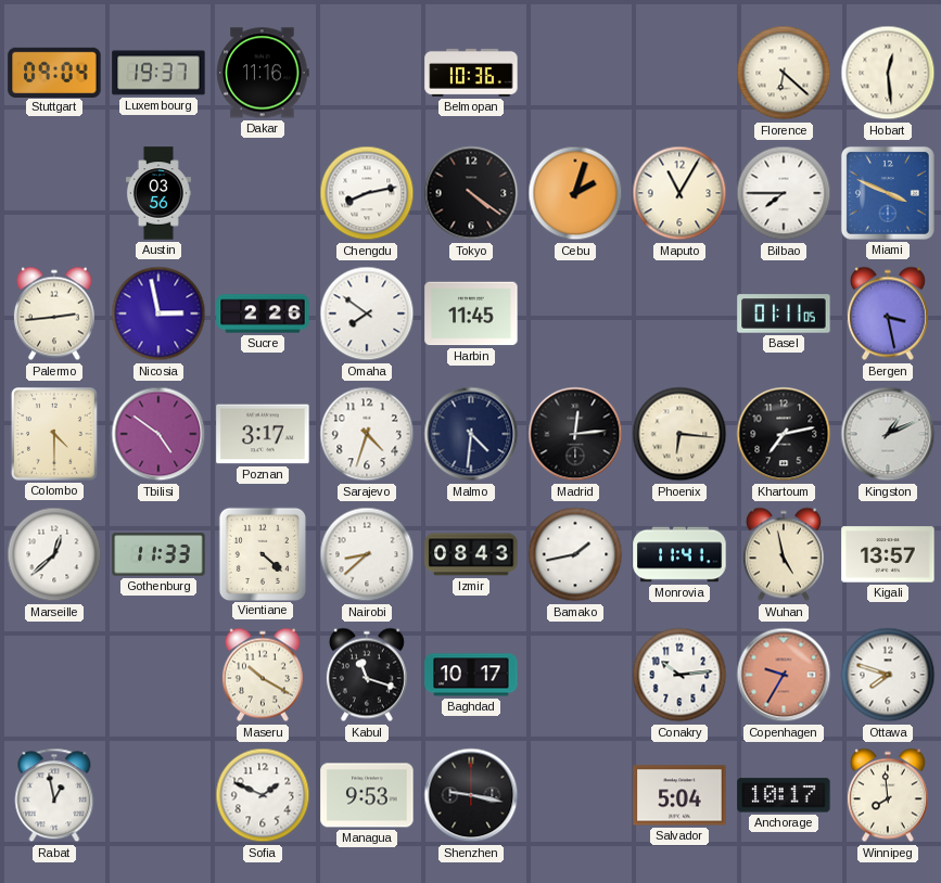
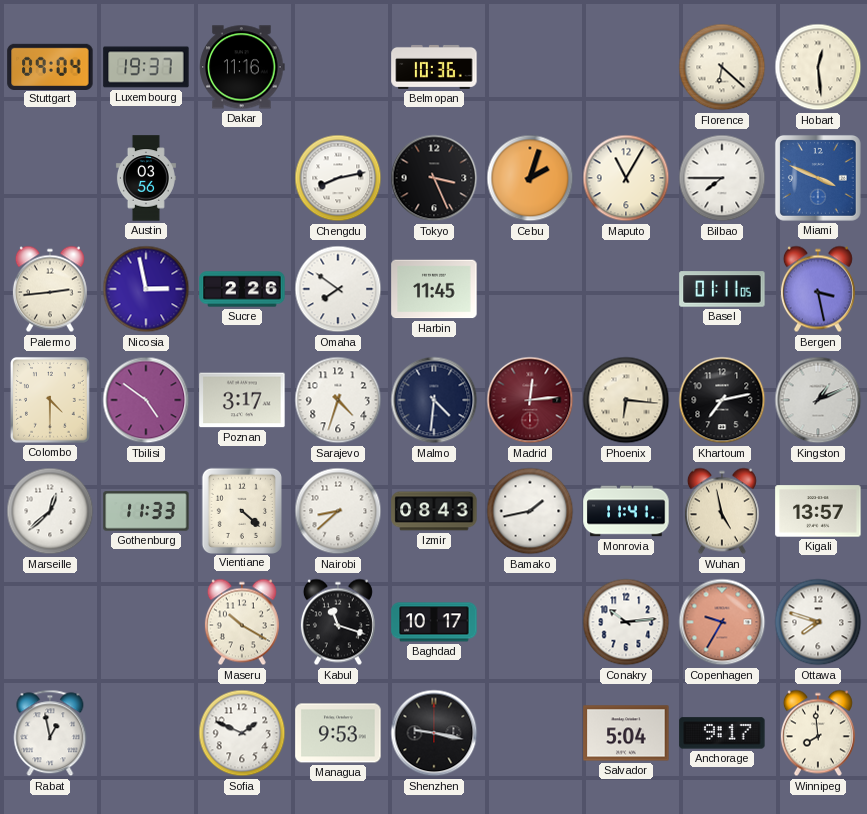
Tokyo: 4:21 -> 3:26
Madrid dial: black -> burgundy
Anchorage: 10:17 -> 9:17
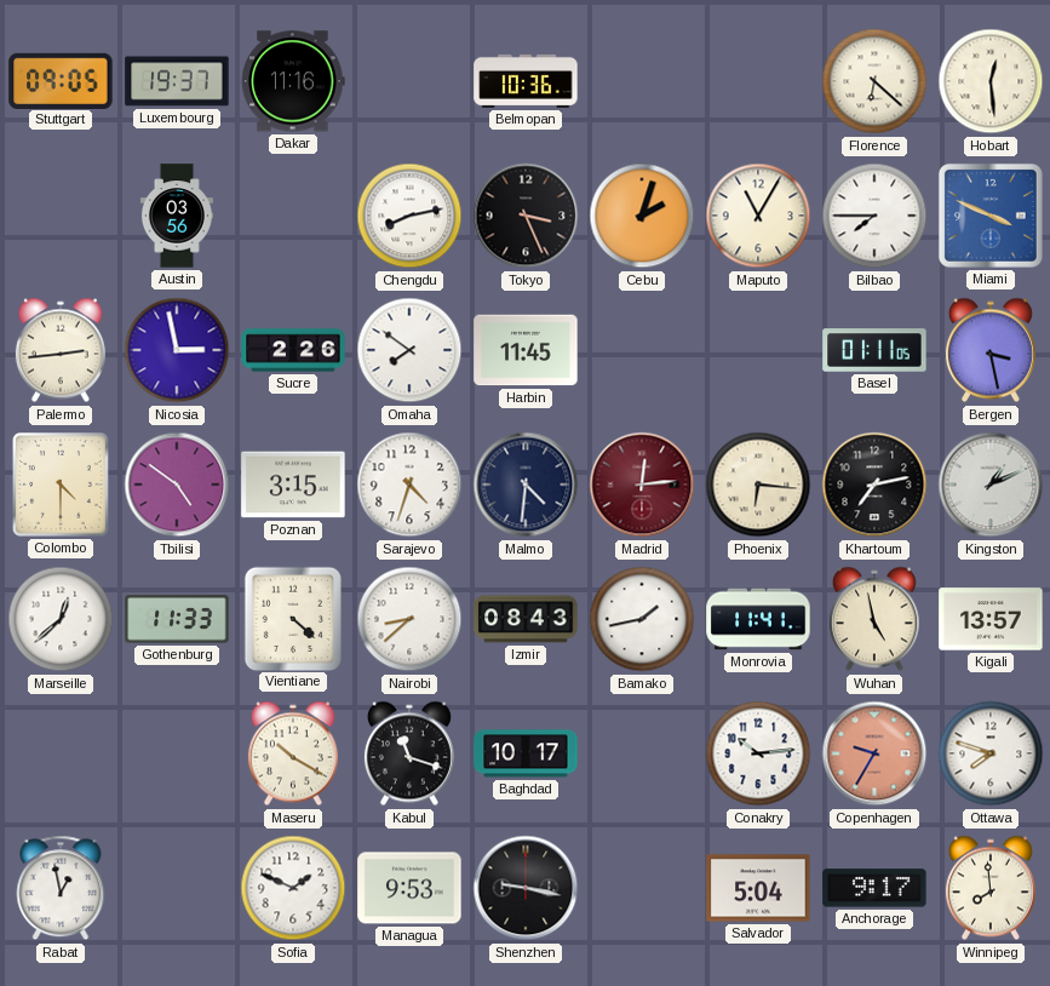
Stuttgart: 09:04 -> 09:05
Poznan: 3:17 -> 3:15
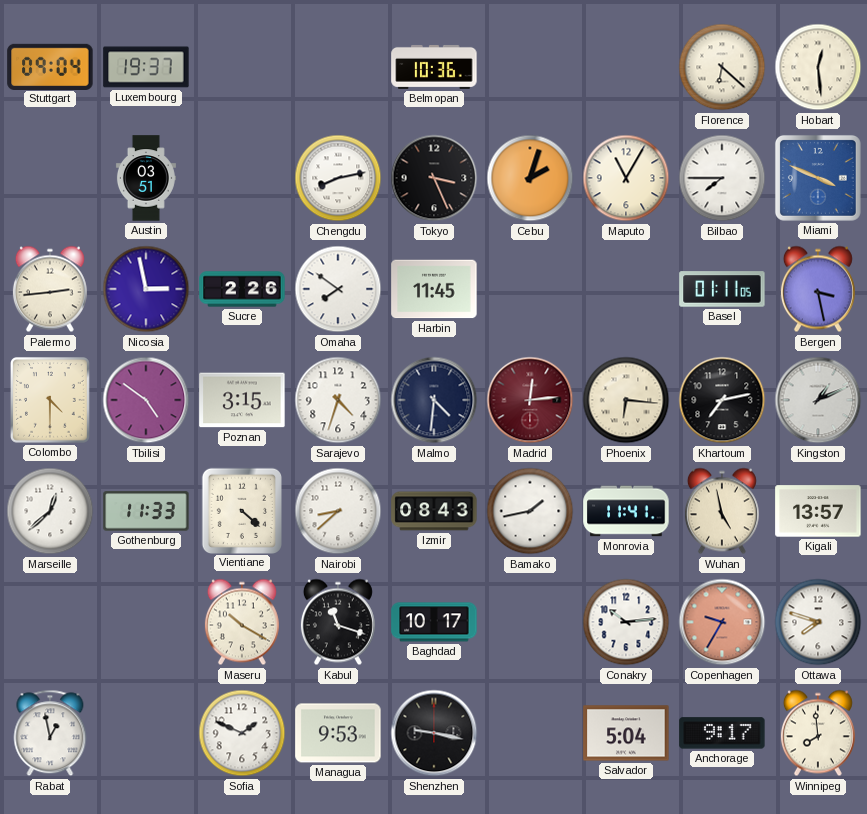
Stuttgart: 09:05 -> 09:04
Dakar: 11:16 -> none
Austin: 03:56 -> 03:51
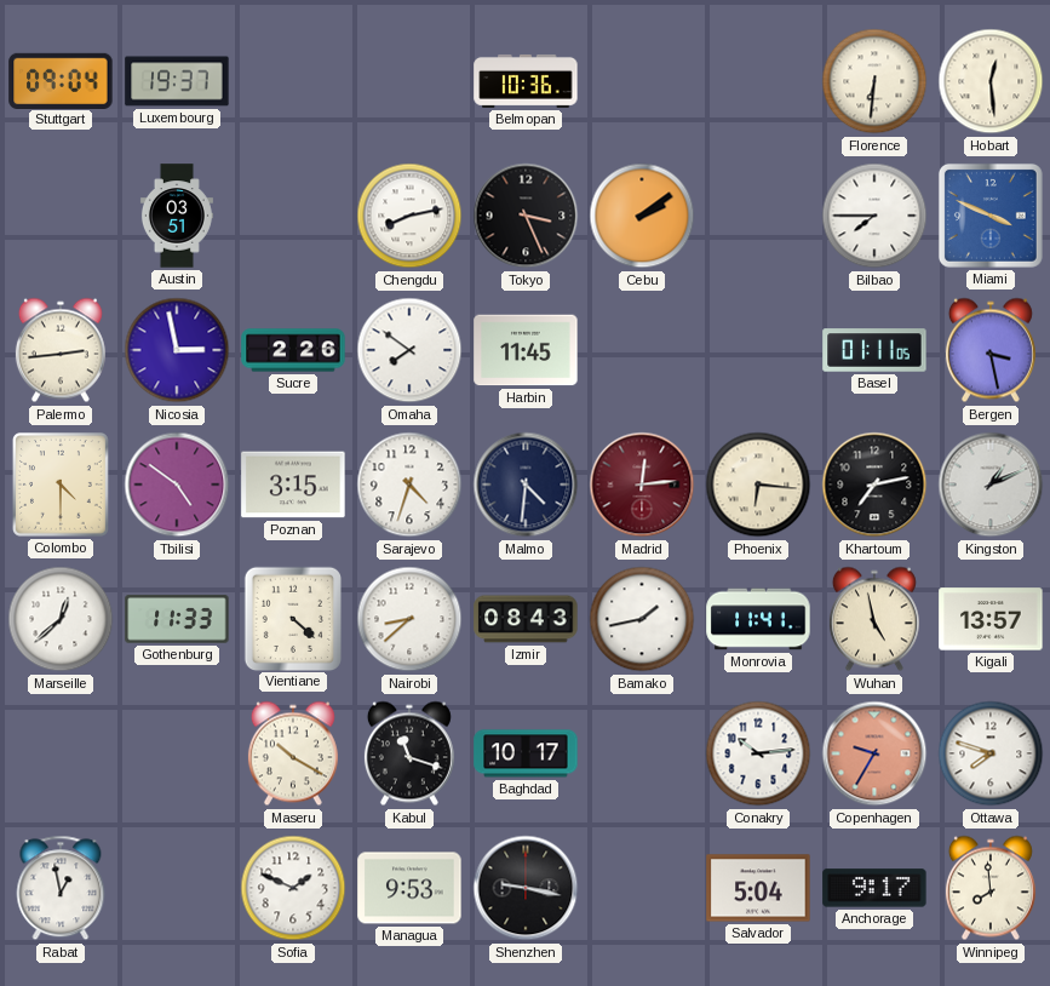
Florence: 6:22 -> 6:31
Cebu: 2:03 -> 2:09
Maputo: 11:05 -> none
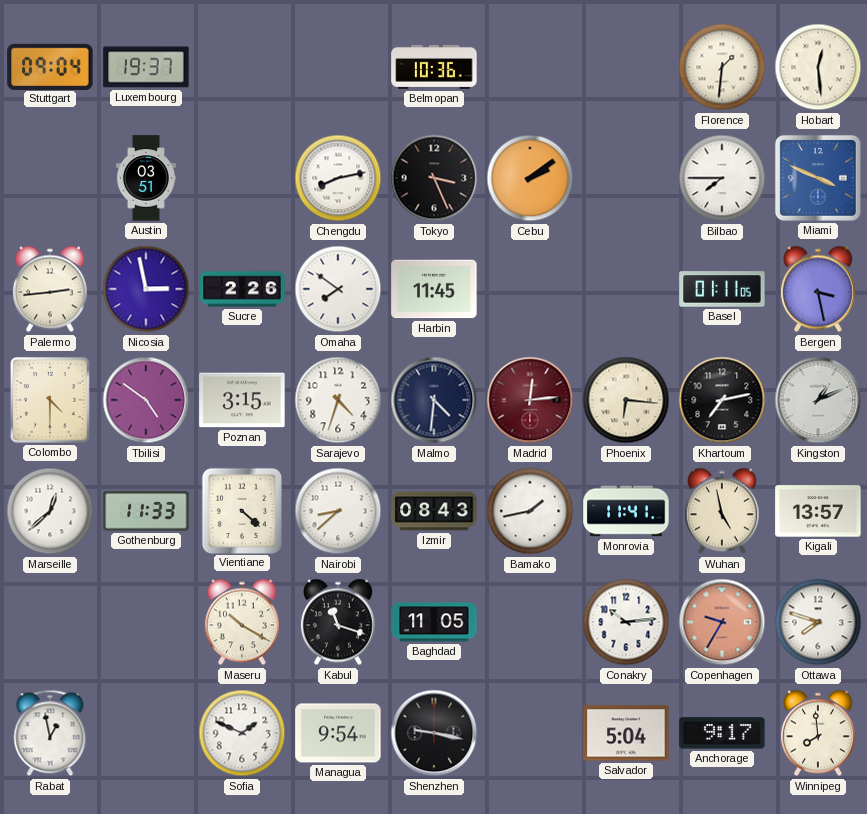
Florence: 6:31 -> 1:31
Baghdad: 10:17 -> 11:05
Managua: 9:53 -> 9:54
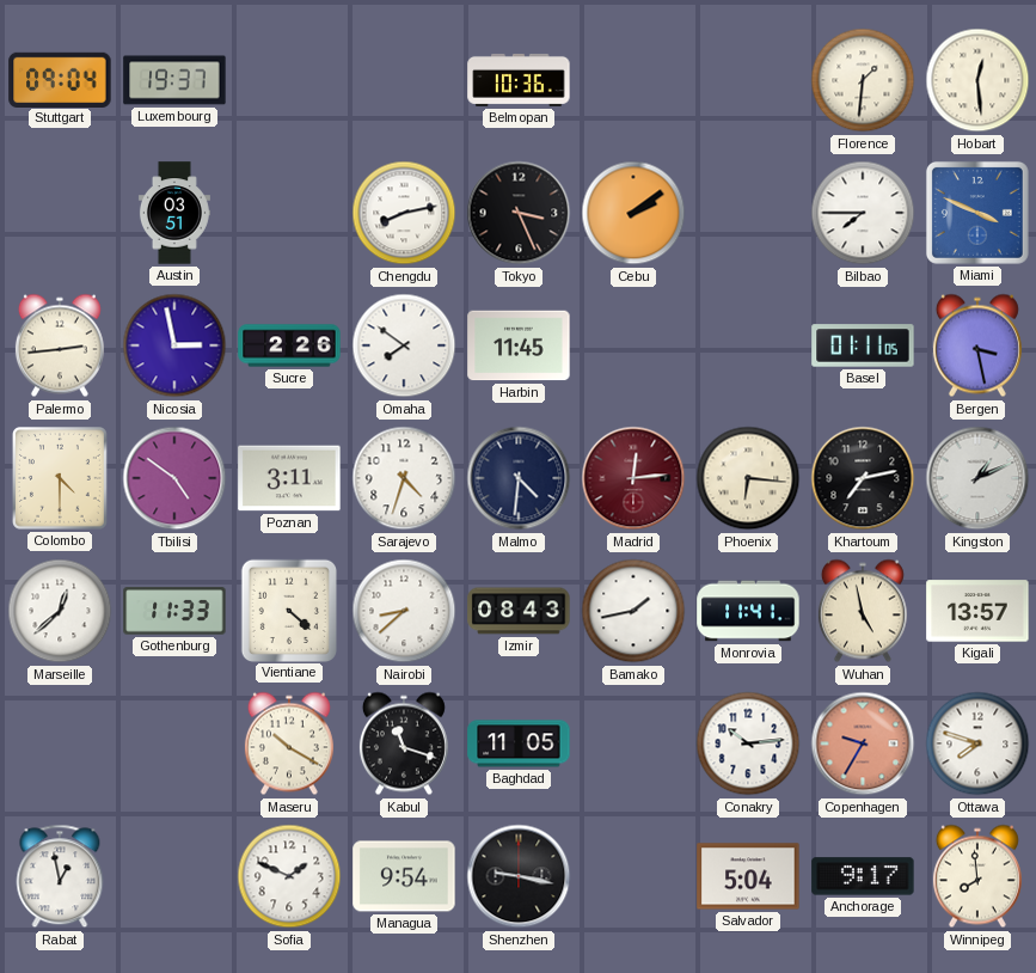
Poznan: 3:15 -> 3:11
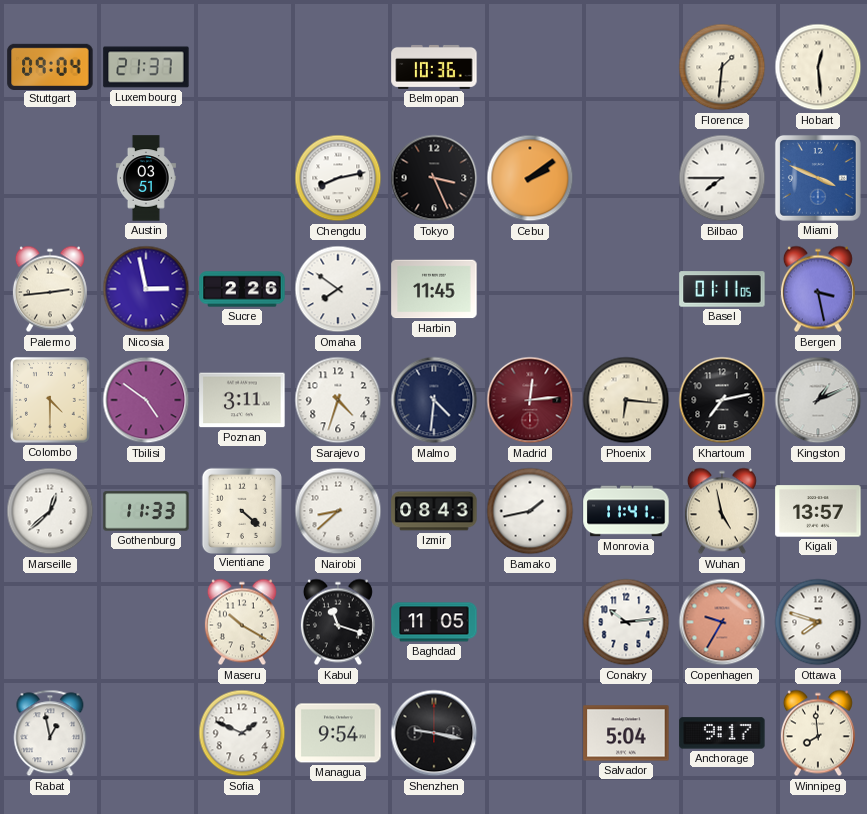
Luxembourg: 19:37 -> 21:37
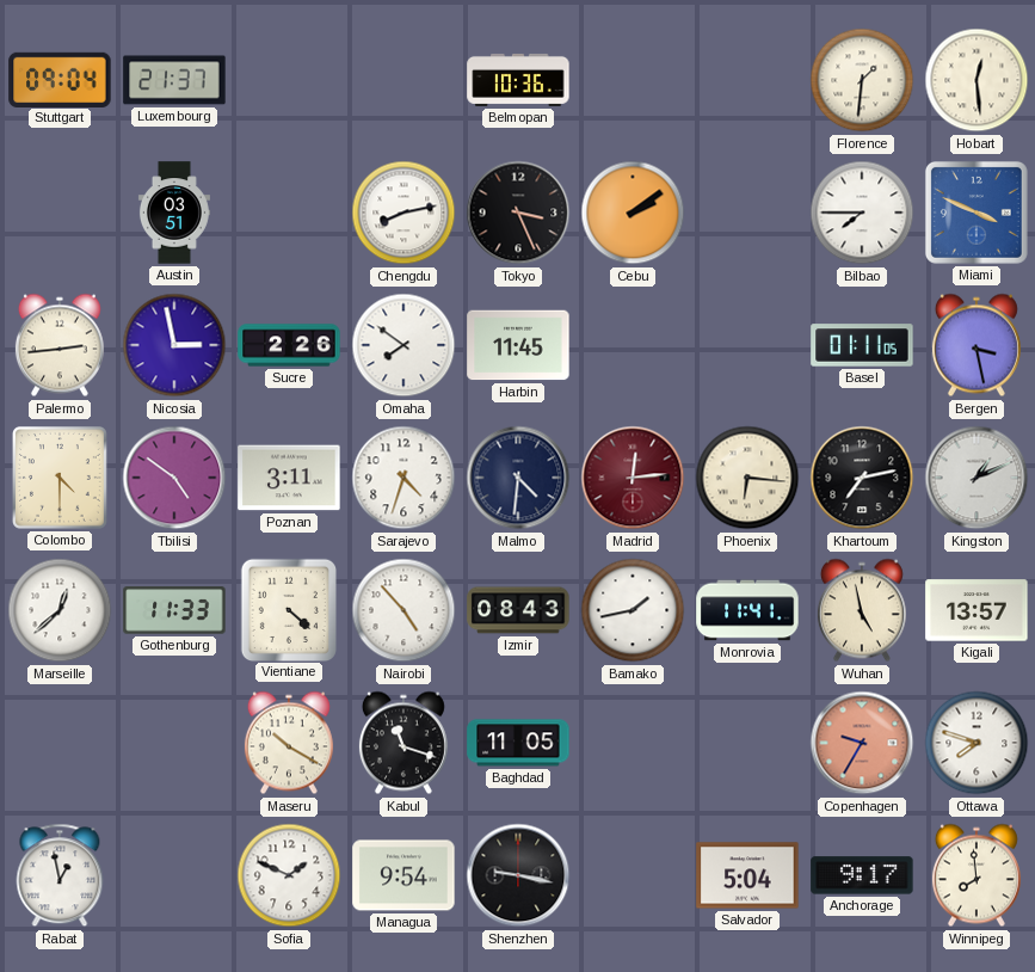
Nairobi: 8:38 -> 4:53
Conakry: 10:14 -> none
